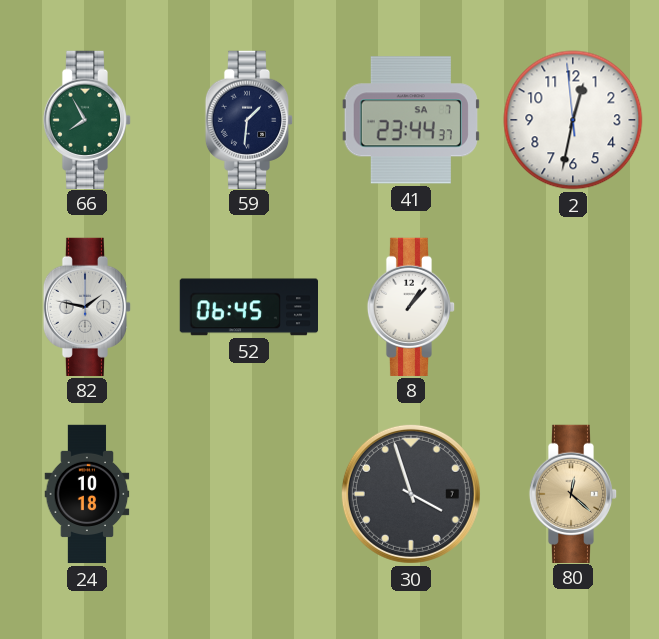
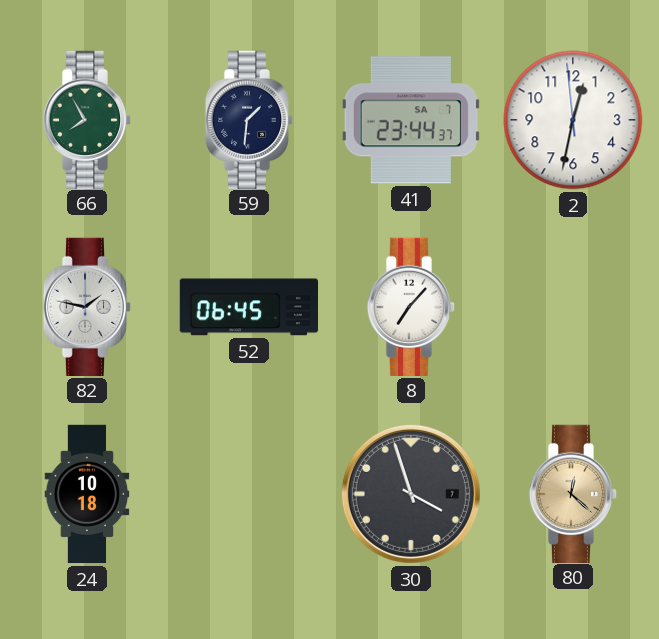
8: 1:07 -> 7:07
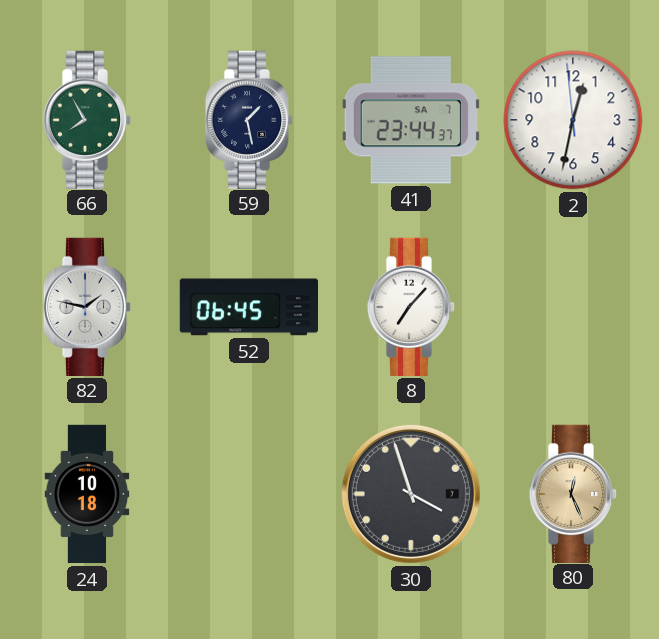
59: 1:31 -> 1:28
80: 12:22 -> 12:26
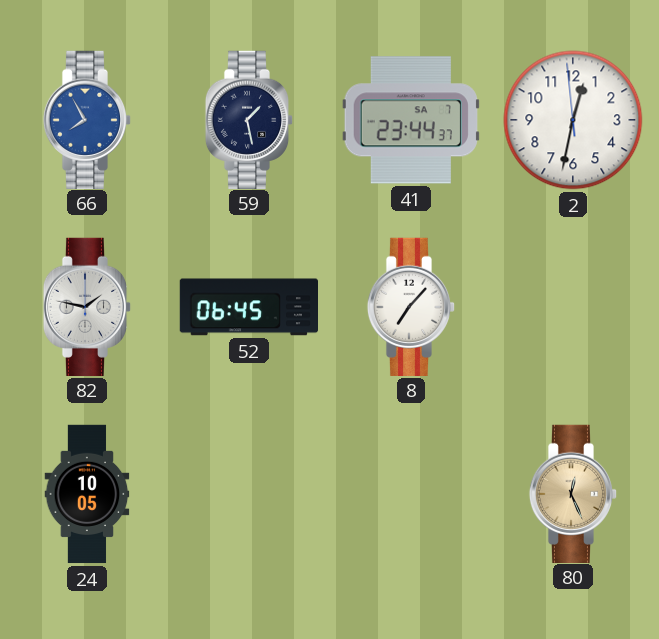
66 dial: green -> blue
24: 10:18 -> 10:05
30: 3:57 -> none
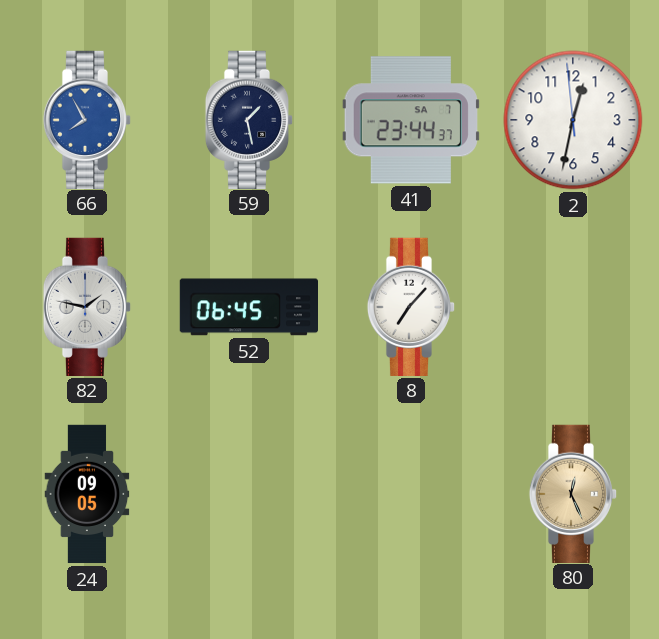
24: 10:05 -> 09:05
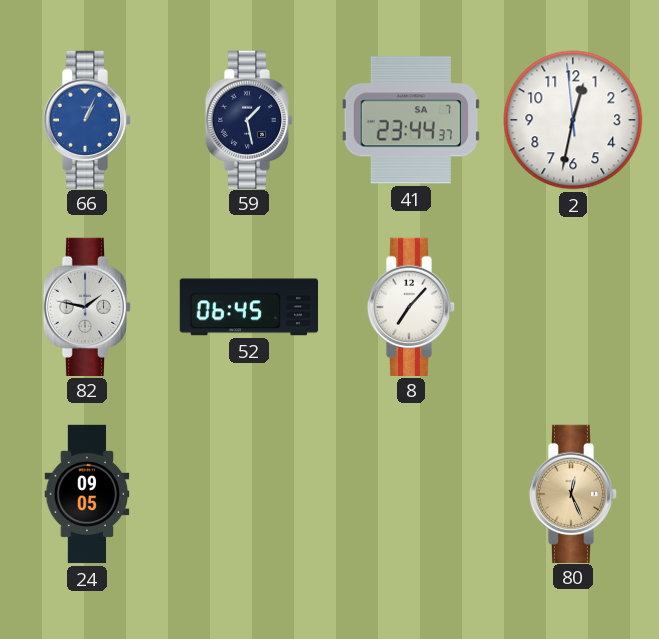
66: 7:55 -> 1:04
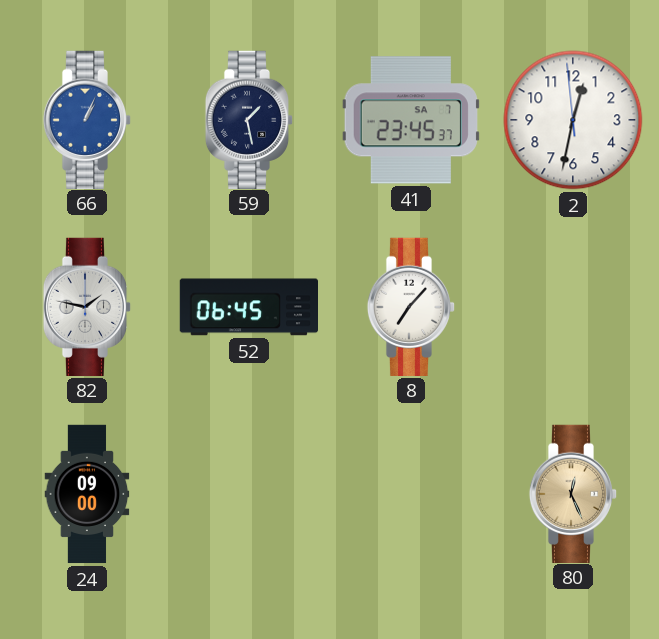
41: 23:44 -> 23:45
24: 09:05 -> 09:00
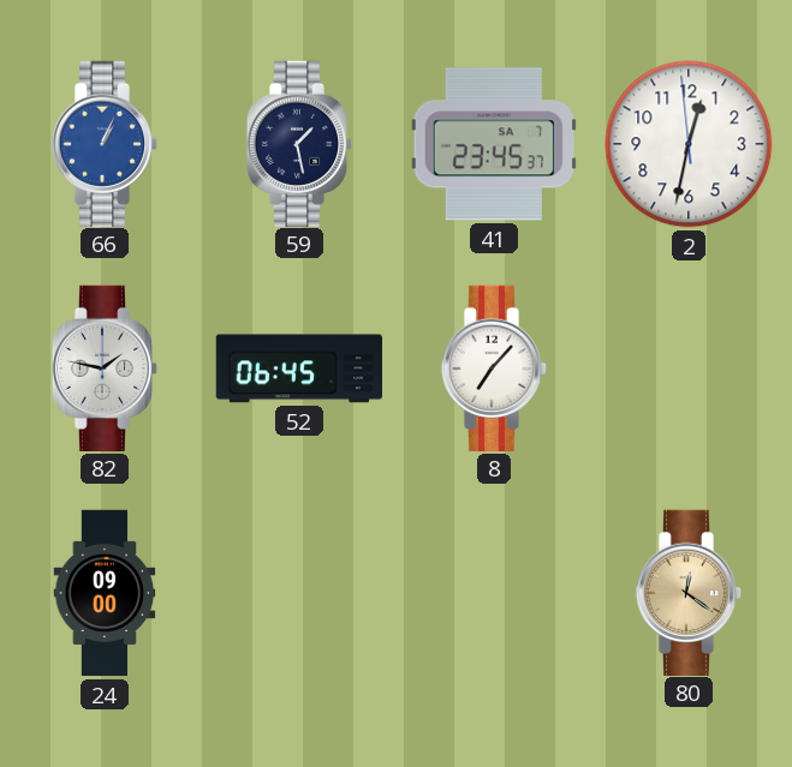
80: 12:26 -> 12:21
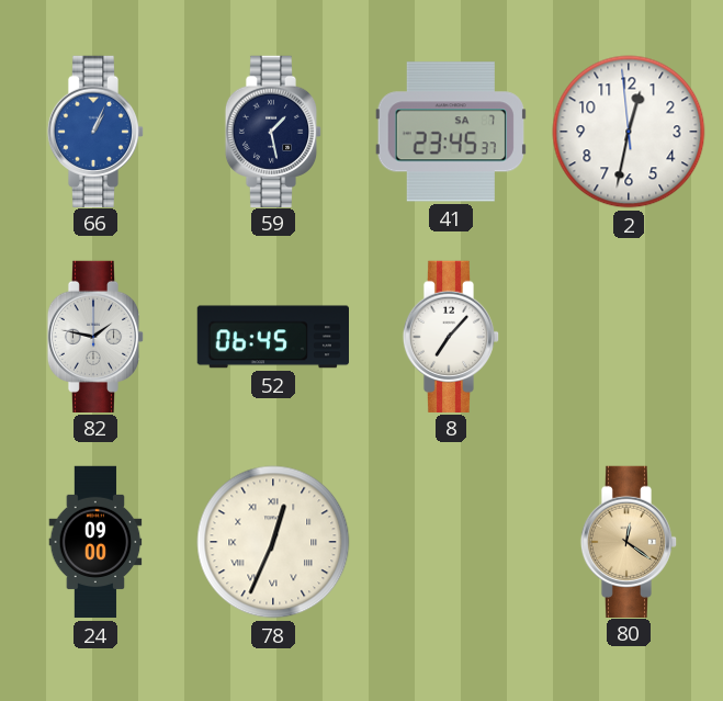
78: none -> 12:34
